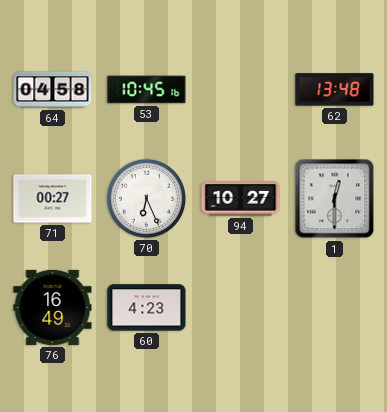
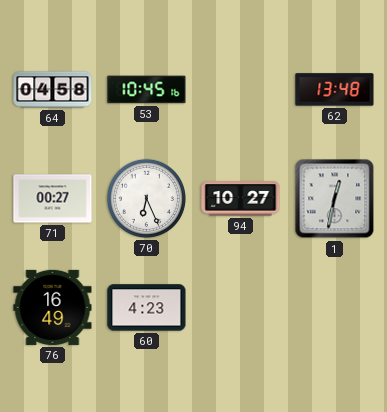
1: 12:30 -> 12:32
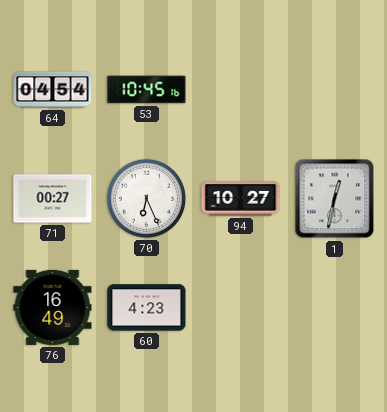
64: 04:58 -> 04:54
62: 13:48 -> none
